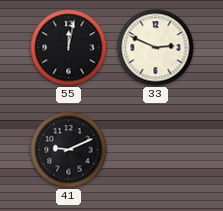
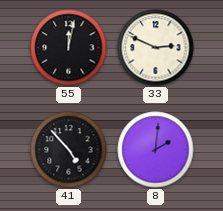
41: 9:11 -> 4:53
8: none -> 2:01
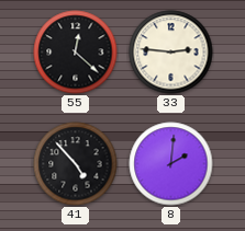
55: 12:02 -> 12:22
33: 2:49 -> 2:46
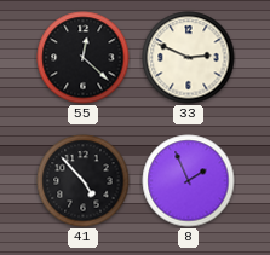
33: 2:46 -> 2:49
8: 2:01 -> 1:56
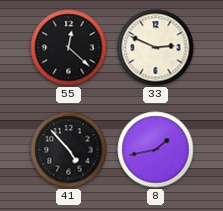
8: 1:56 -> 1:43
